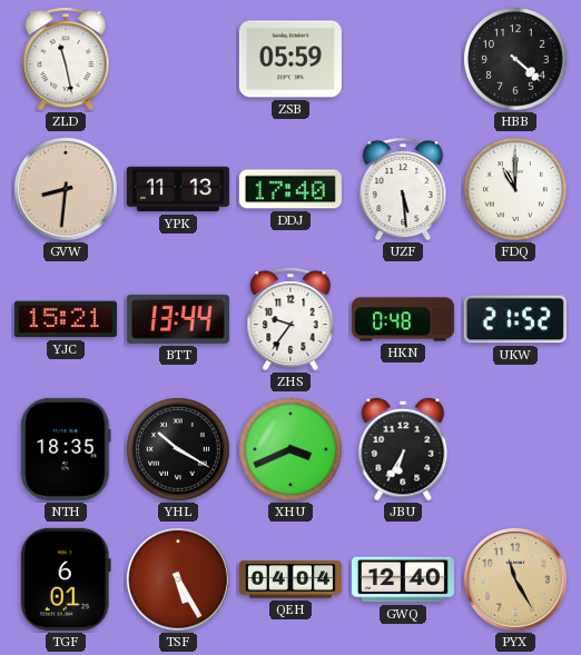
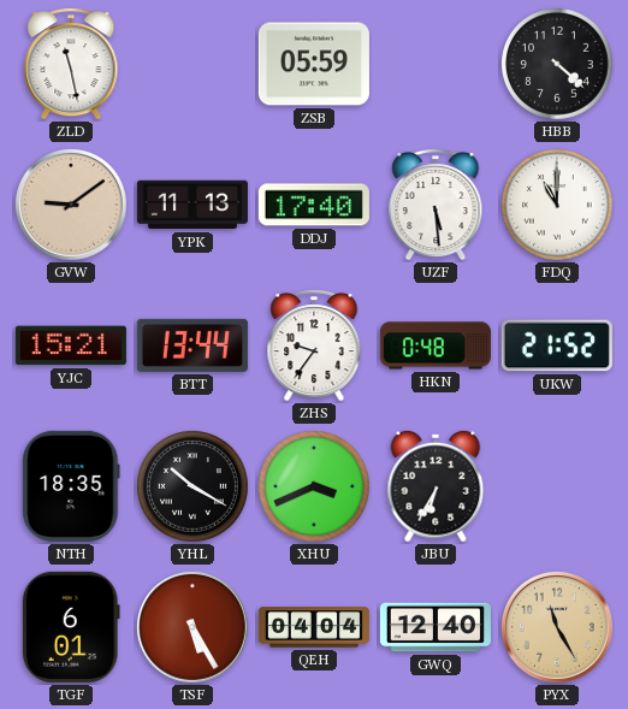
GVW: 8:31 -> 9:09
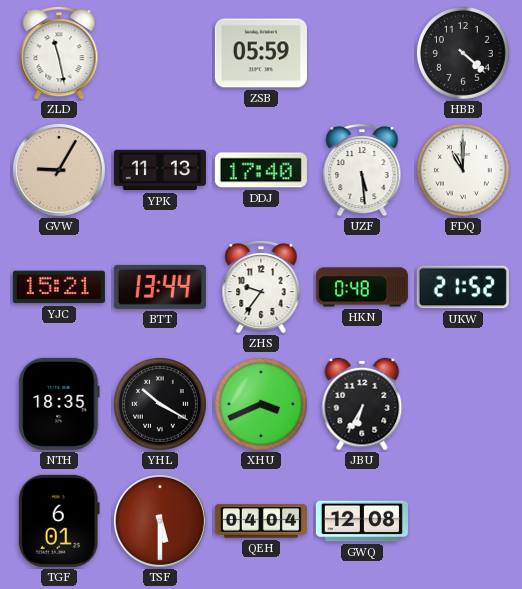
GVW: 9:09 -> 9:05
TSF: 5:25 -> 5:30
GWQ: 12:40 -> 12:08
PYX: 11:25 -> none
